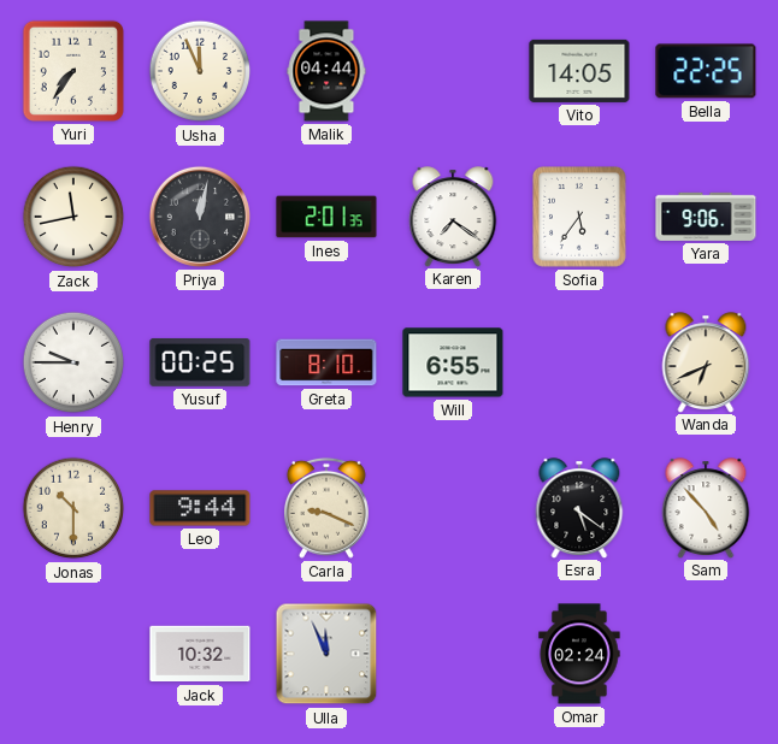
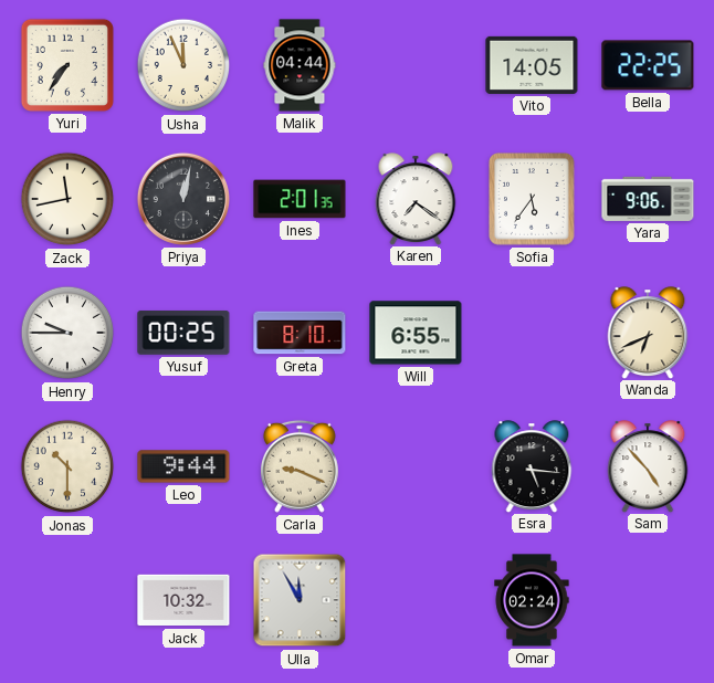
Esra: 5:21 -> 5:16
Ulla: 11:56 -> 11:55
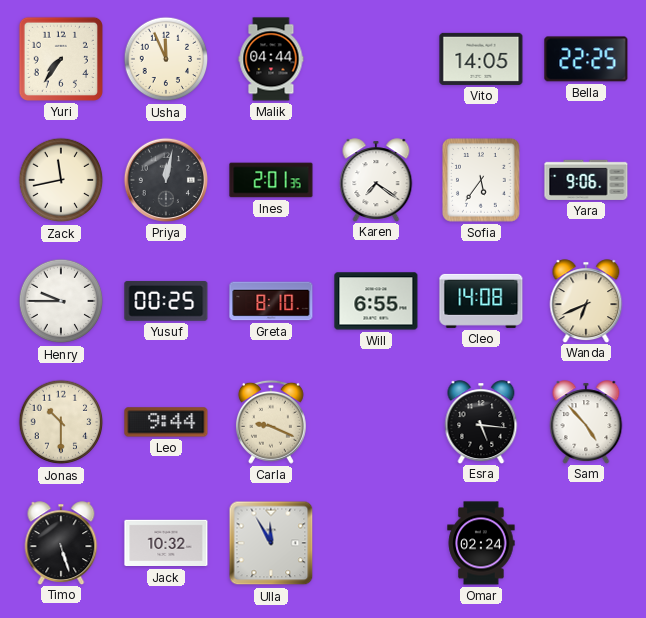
Cleo: none -> 14:08
Timo: none -> 5:27
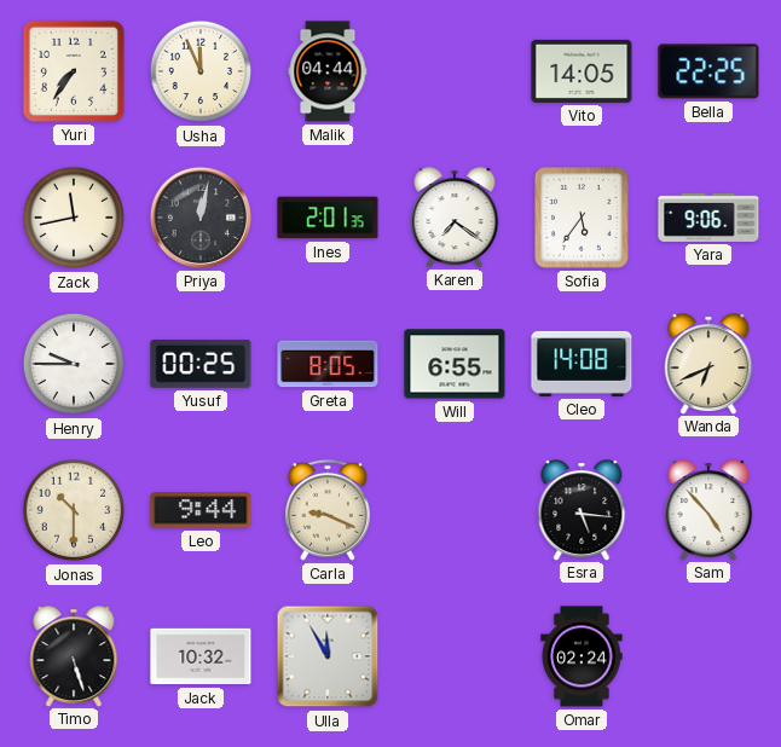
Greta: 8:10 -> 8:05
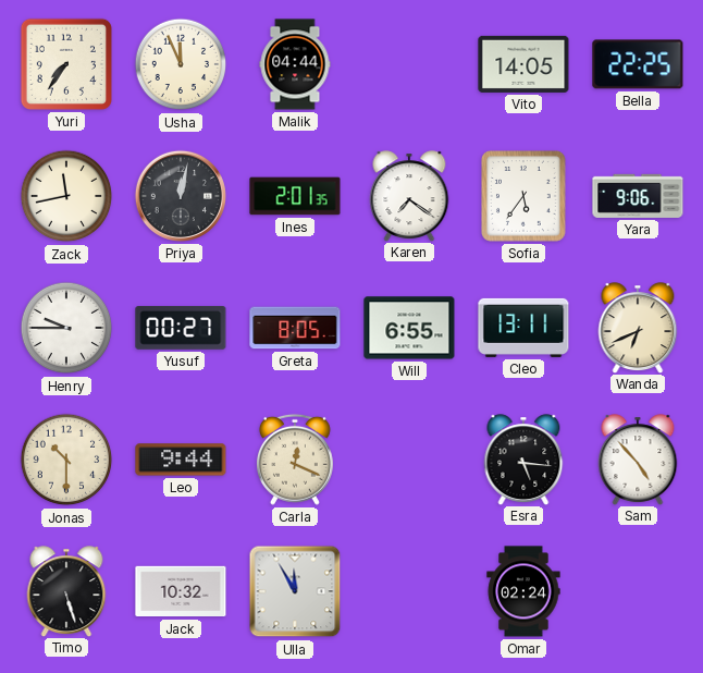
Yusuf: 00:25 -> 00:27
Cleo: 14:08 -> 13:11
Carla: 9:19 -> 12:19
